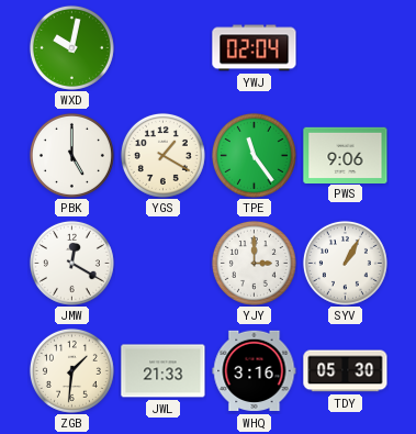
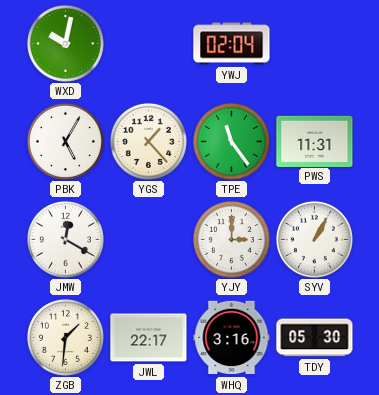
PBK: 5:00 -> 5:05
YGS: 1:20 -> 1:23
PWS: 9:06 -> 11:31
JWL: 21:33 -> 22:17
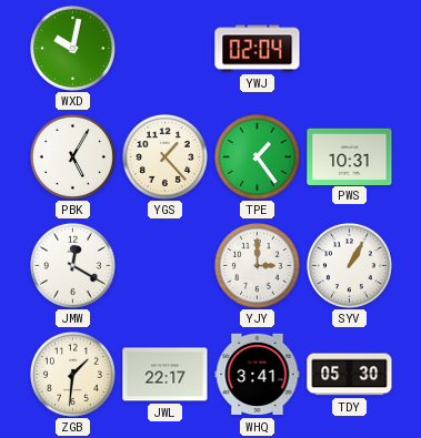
TPE: 11:24 -> 1:24
PWS: 11:31 -> 10:31
WHQ: 3:16 -> 3:41
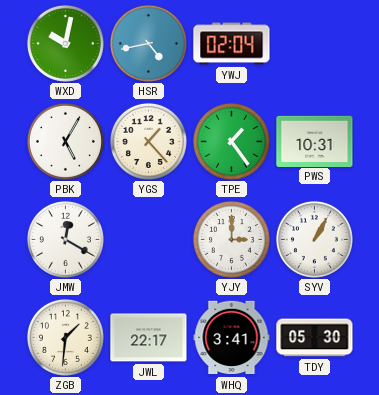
HSR: none -> 4:43
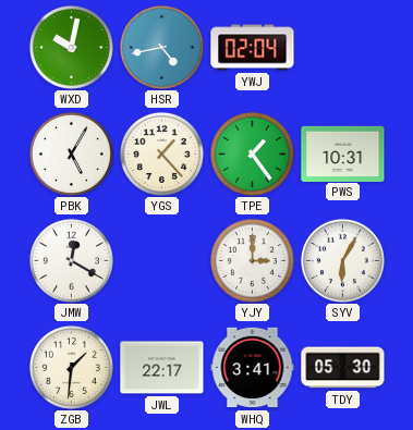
SYV: 1:05 -> 6:05
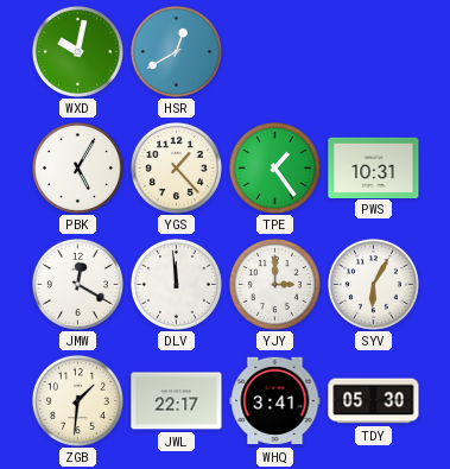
HSR: 4:43 -> 12:40
YWJ: 02:04 -> none
DLV: none -> 11:59
